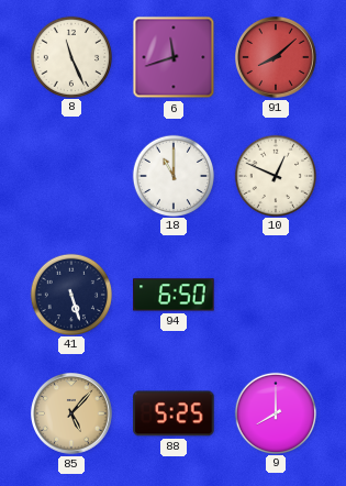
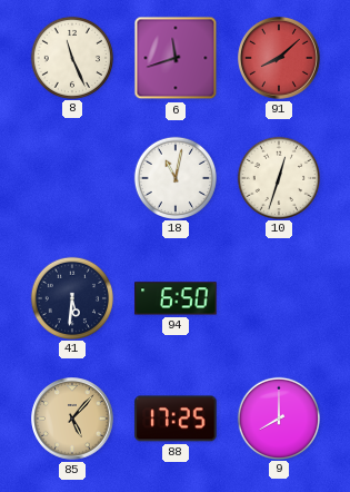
18: 11:00 -> 11:02
10: 12:49 -> 12:33
41: 5:27 -> 5:31
88: 5:25 -> 17:25
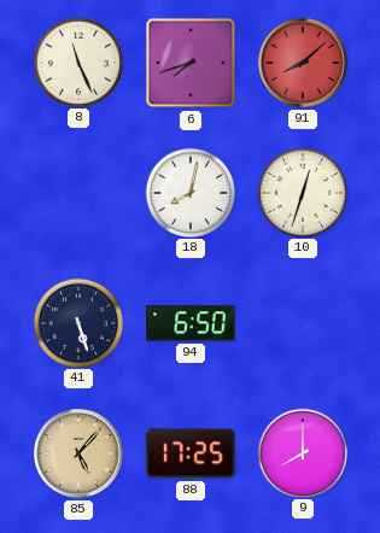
6: 11:42 -> 7:42
18: 11:02 -> 8:02
41: 5:31 -> 5:27
